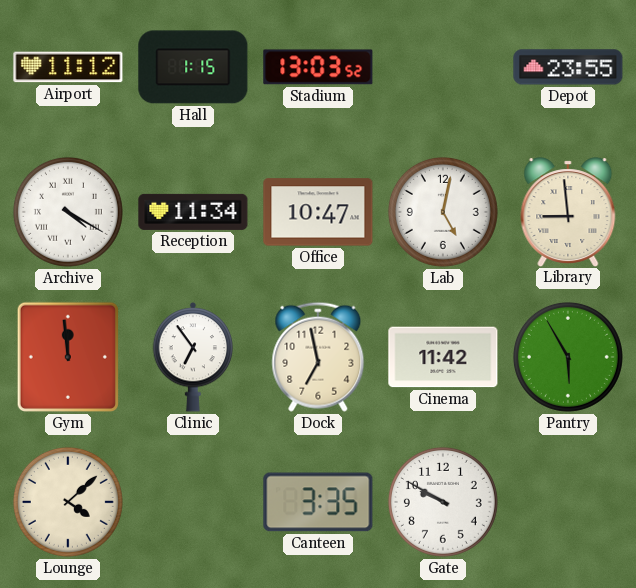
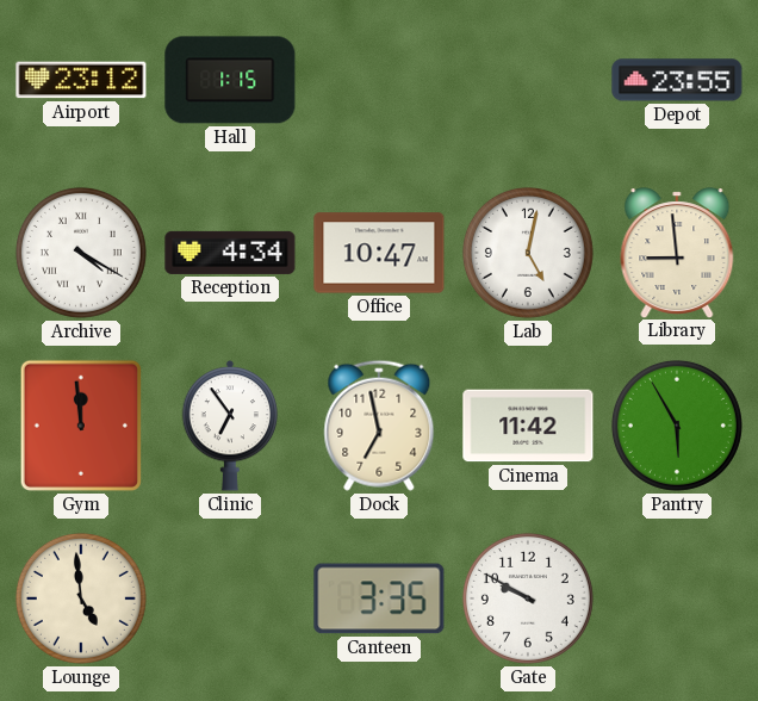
Airport: 11:12 -> 23:12
Stadium: 13:03 -> none
Reception: 11:34 -> 4:34
Lounge: 4:08 -> 4:59
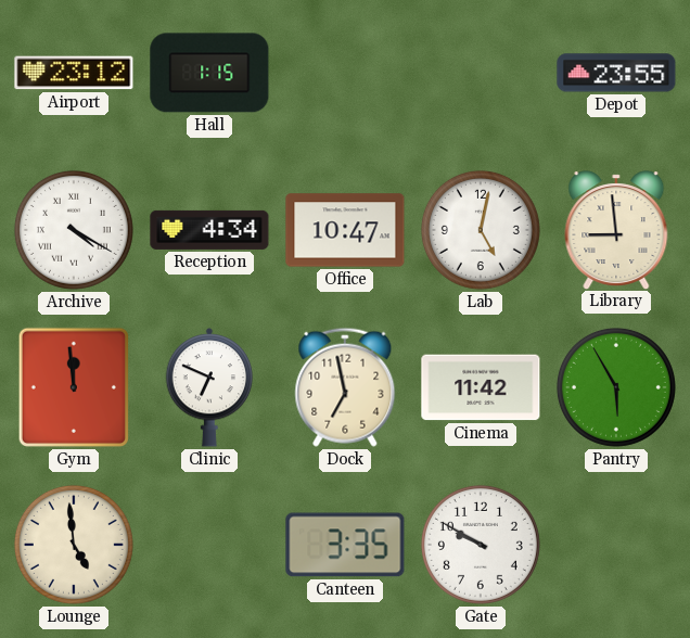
Clinic: 6:54 -> 6:49
